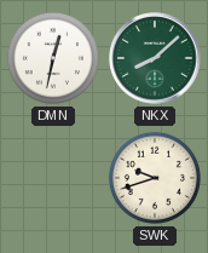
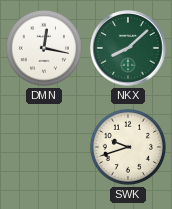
DMN: 12:32 -> 12:17
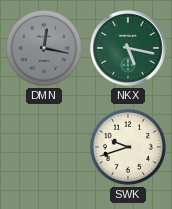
DMN dial: white -> grey
NKX: 8:08 -> 5:17
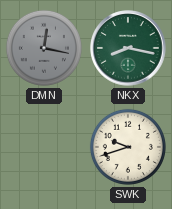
NKX: 5:17 -> 8:17
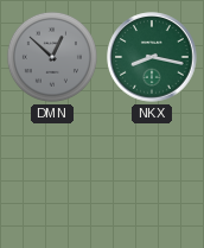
DMN: 12:17 -> 12:52
SWK: 9:42 -> none
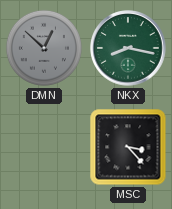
MSC: none -> 3:23
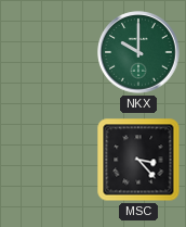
DMN: 12:52 -> none
NKX: 8:17 -> 10:00
